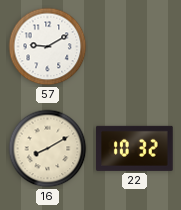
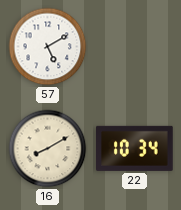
57: 9:10 -> 5:10
22: 10:32 -> 10:34
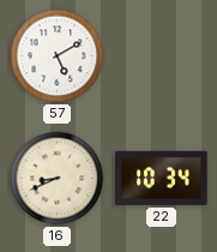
16: 8:10 -> 8:41
